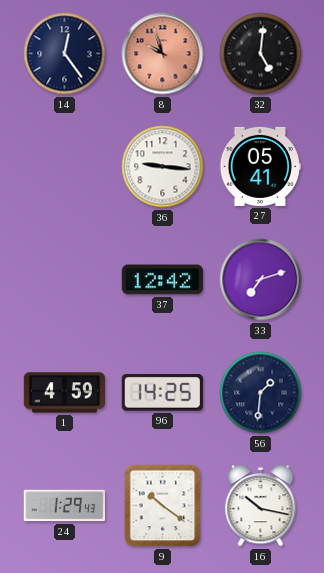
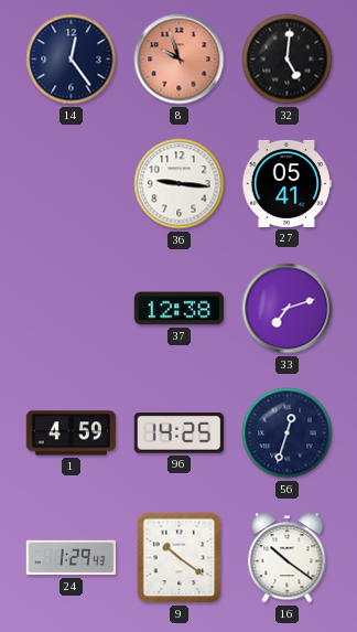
37: 12:42 -> 12:38
56: 1:31 -> 12:33
16: 10:17 -> 10:21
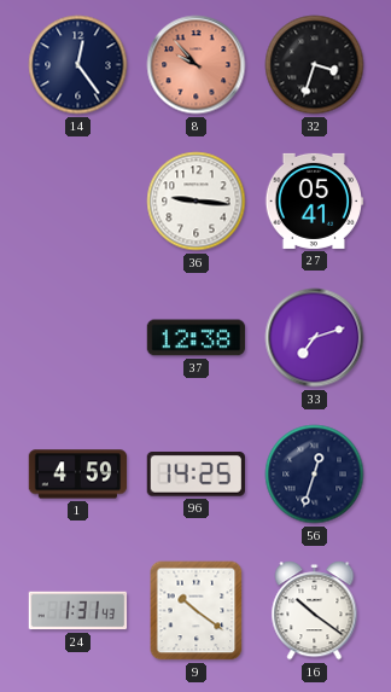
8: 9:57 -> 9:53
32: 5:01 -> 3:33
24: 1:29 -> 1:31
